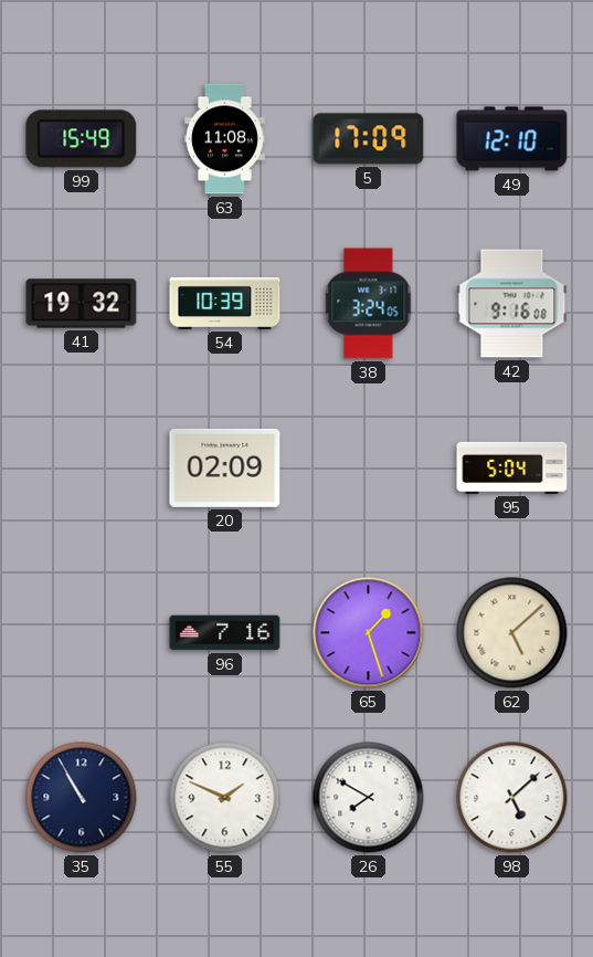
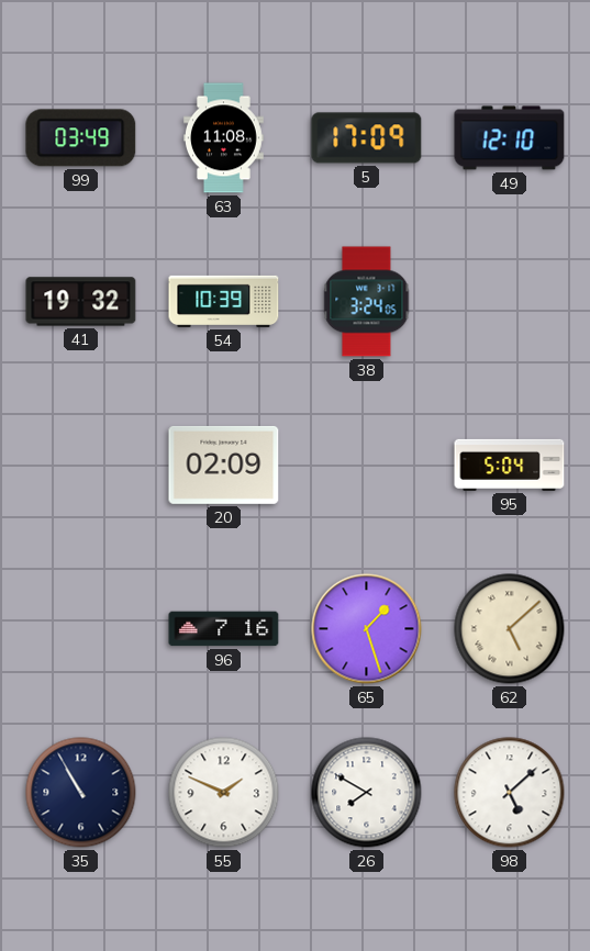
99: 15:49 -> 03:49
42: 9:16 -> none
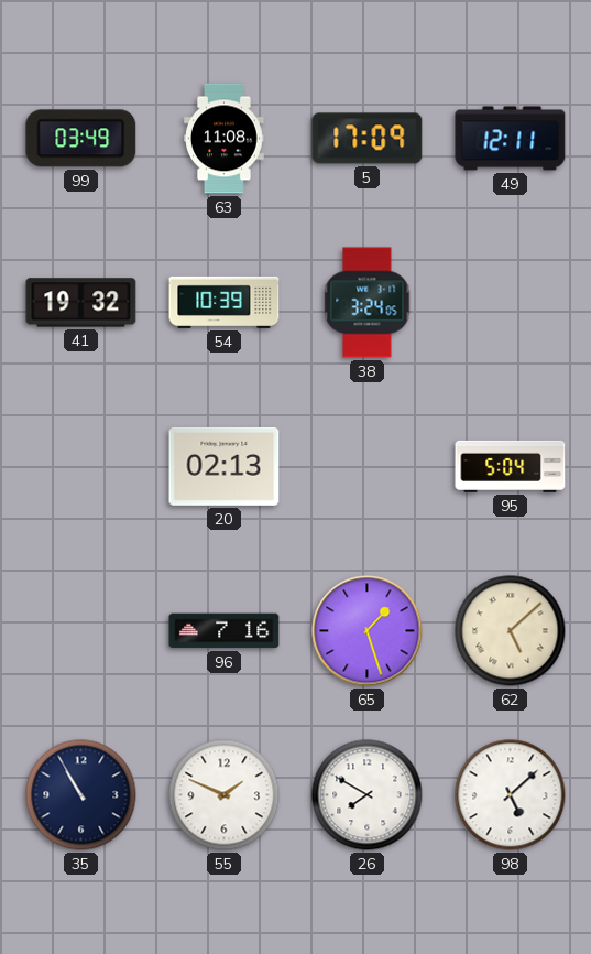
49: 12:10 -> 12:11
20: 02:09 -> 02:13
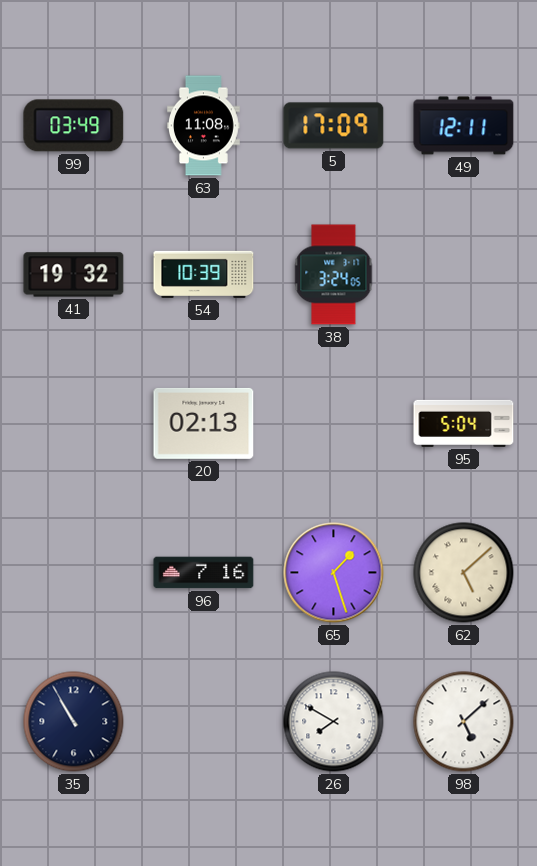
55: 1:49 -> none
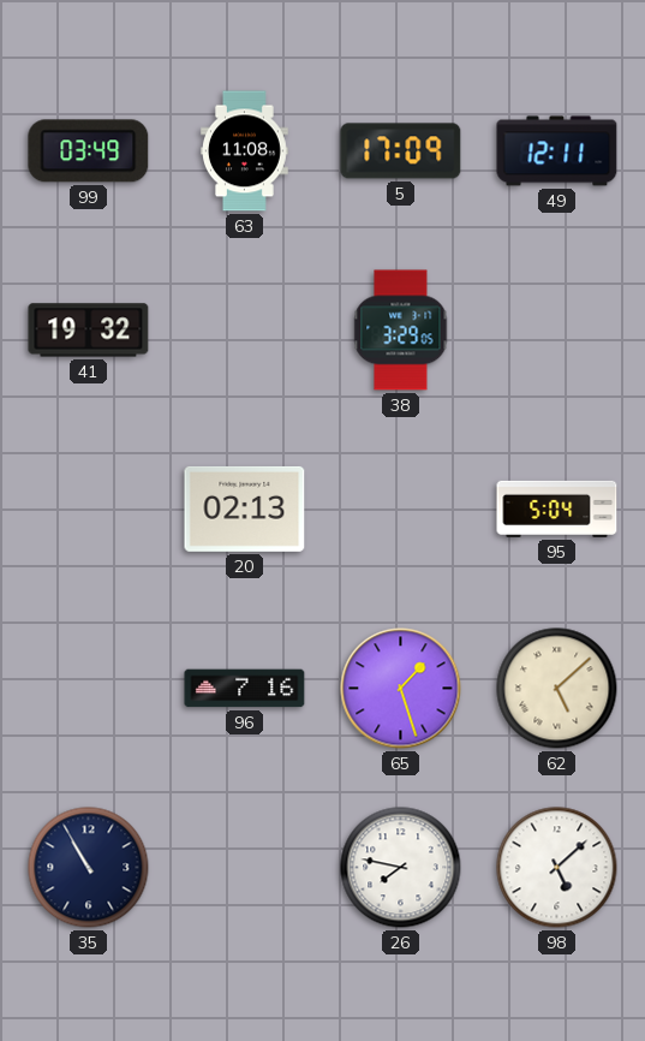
54: 10:39 -> none
38: 3:24 -> 3:29
26: 7:50 -> 7:47
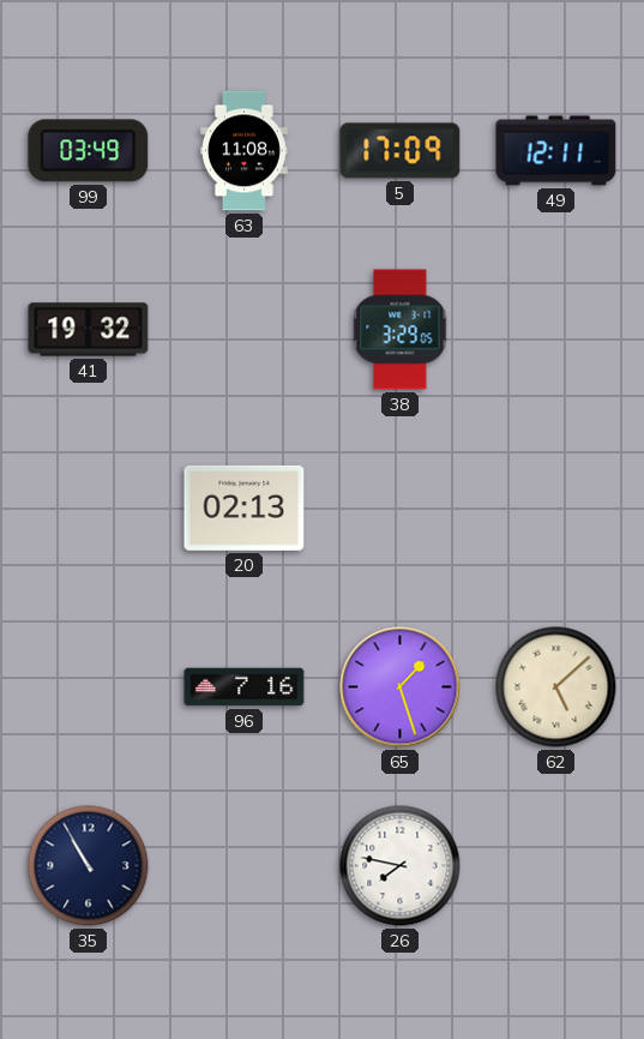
95: 5:04 -> none
98: 5:08 -> none
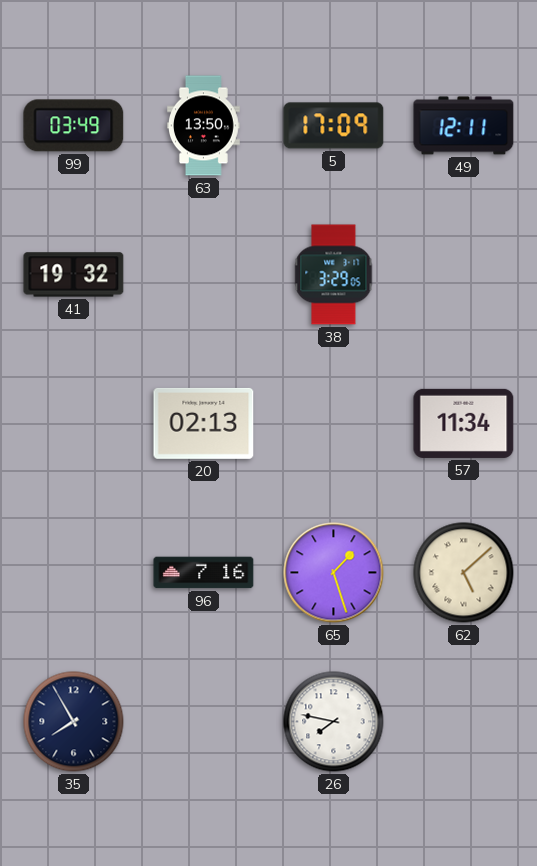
63: 11:08 -> 13:50
57: none -> 11:34
35: 10:55 -> 7:55
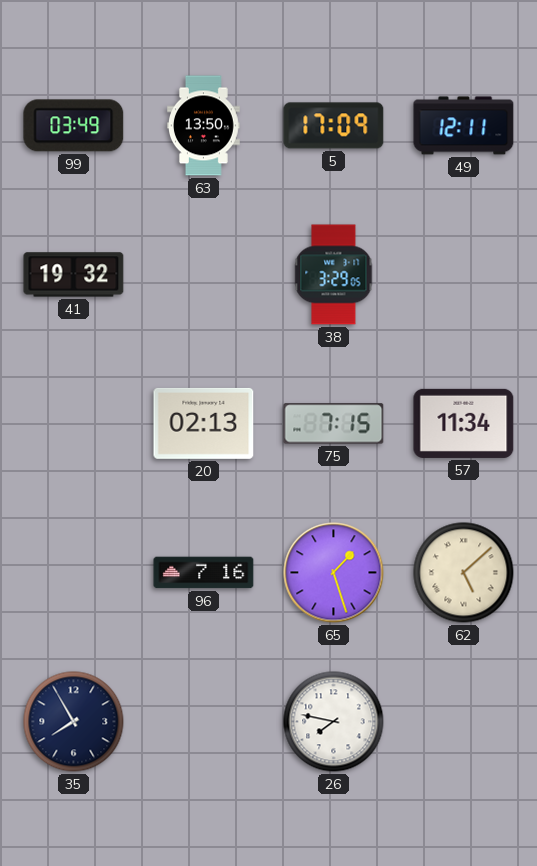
75: none -> 7:15
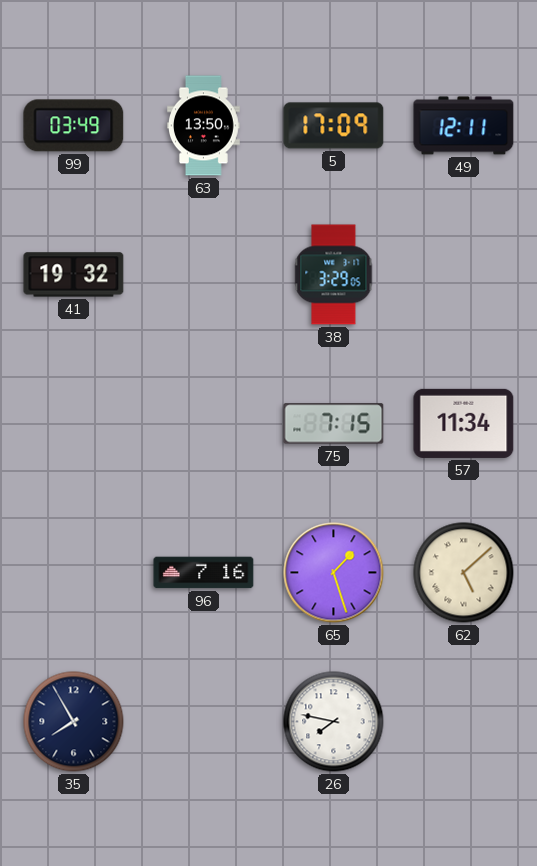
20: 02:13 -> none
